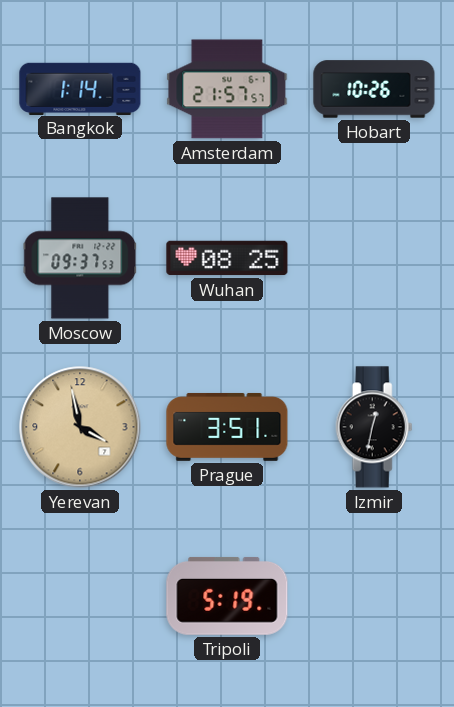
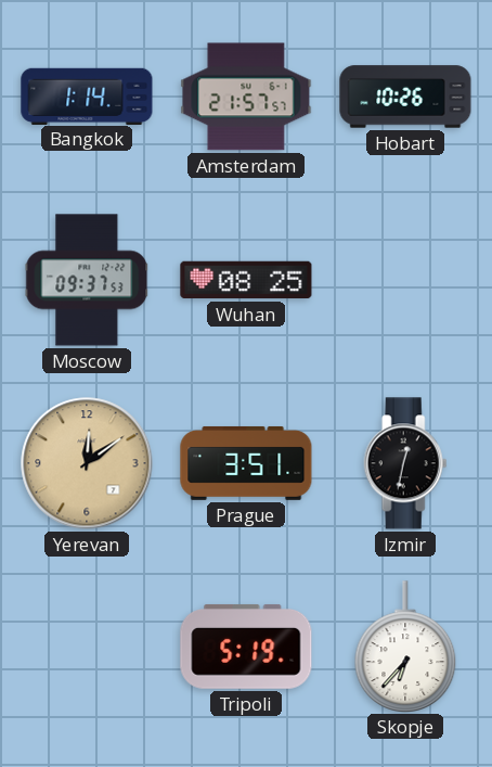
Yerevan: 3:58 -> 12:09
Skopje: none -> 6:37
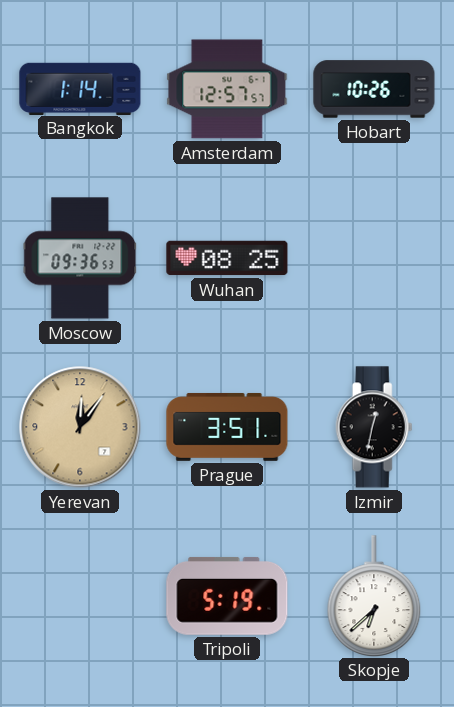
Amsterdam: 21:57 -> 12:57
Moscow: 09:37 -> 09:36
Yerevan: 12:09 -> 12:06
Skopje: 6:37 -> 6:38
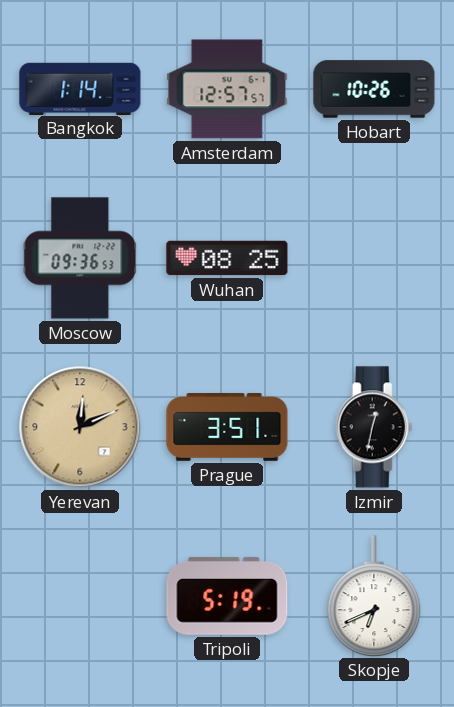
Yerevan: 12:06 -> 12:11
Skopje: 6:38 -> 6:41
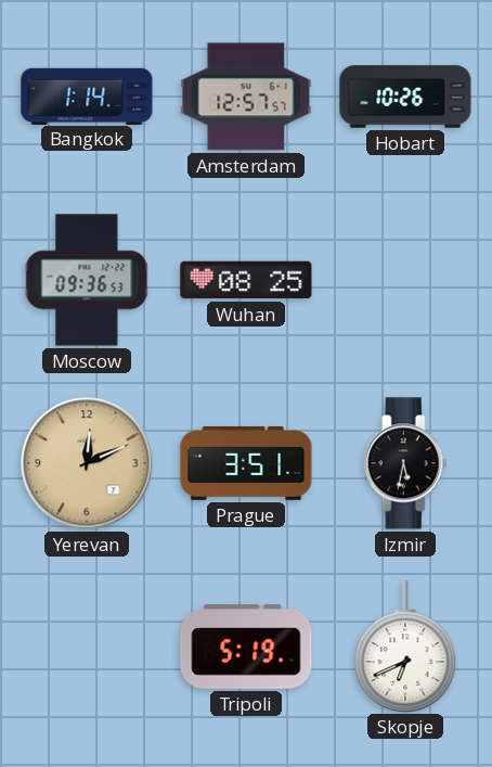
Izmir: 12:32 -> 5:32
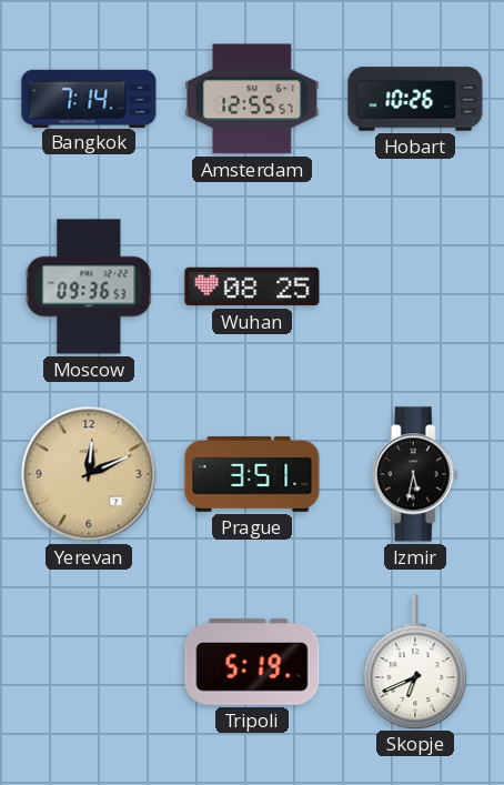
Bangkok: 1:14 -> 7:14
Amsterdam: 12:57 -> 12:55
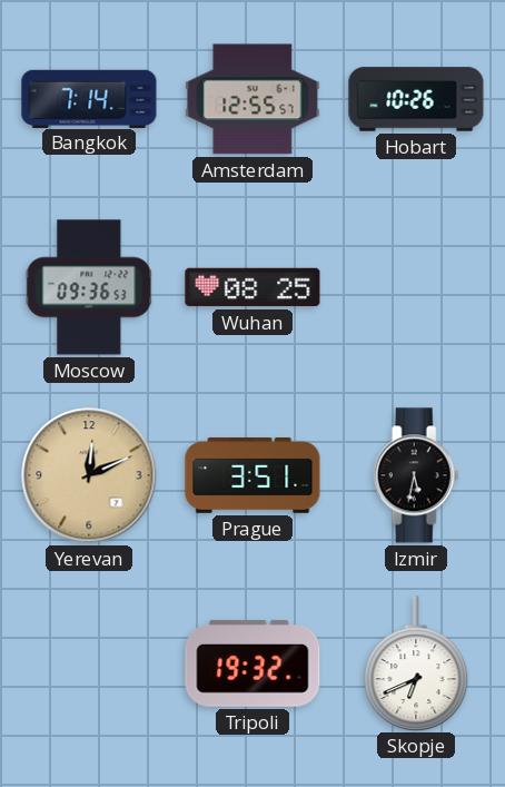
Tripoli: 5:19 -> 19:32
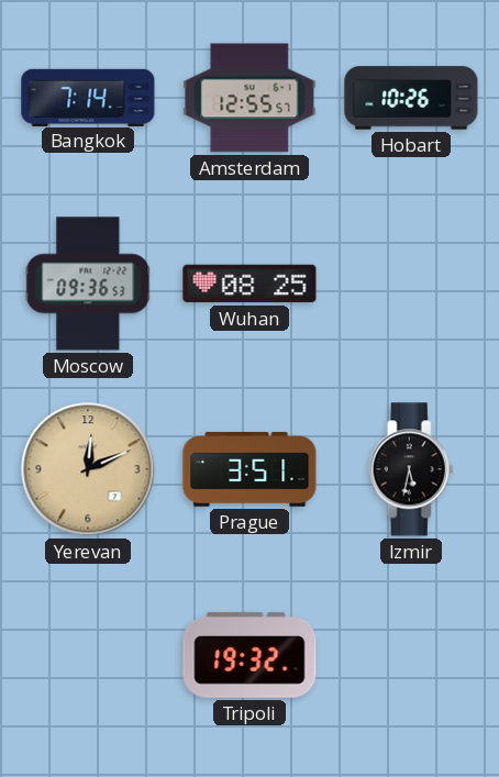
Skopje: 6:41 -> none
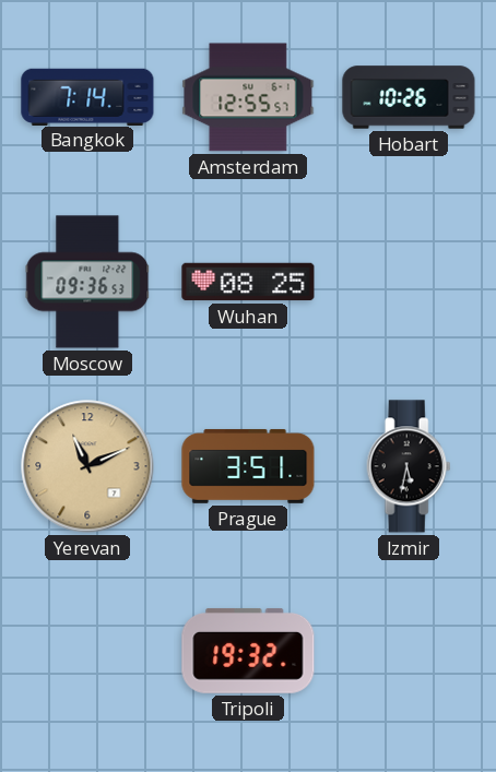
Yerevan: 12:11 -> 11:11
